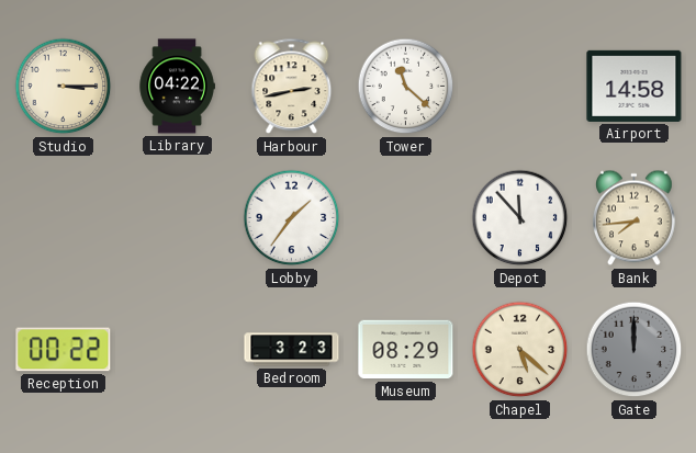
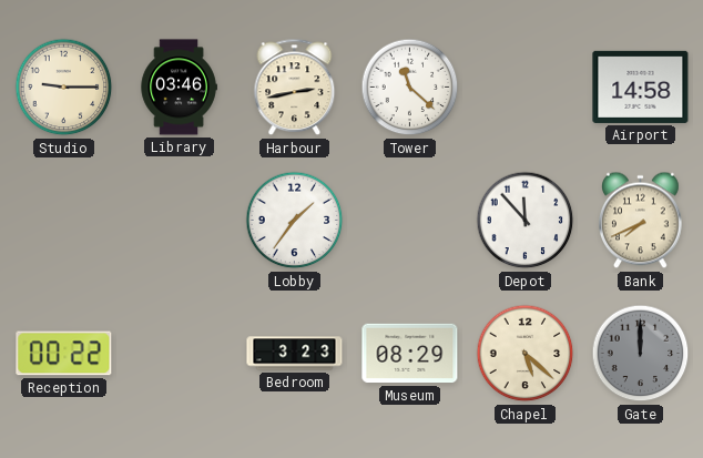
Studio: 3:15 -> 9:15
Library: 04:22 -> 03:46
Bank: 7:44 -> 7:41
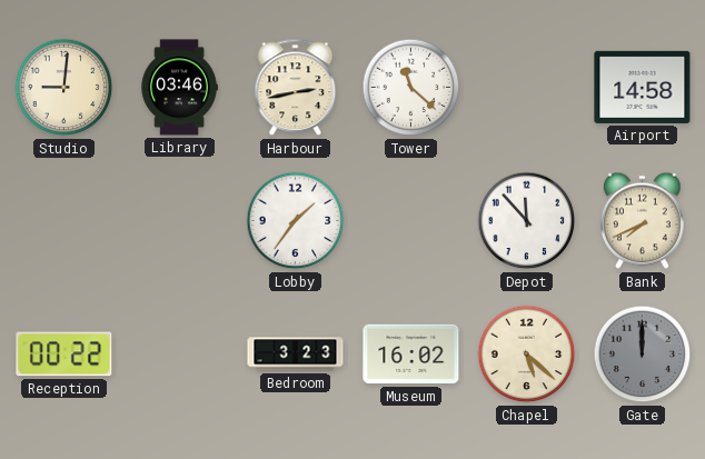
Studio: 9:15 -> 9:01
Museum: 08:29 -> 16:02
